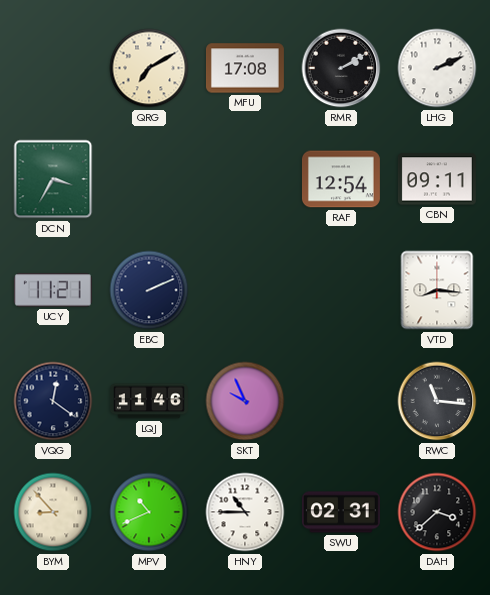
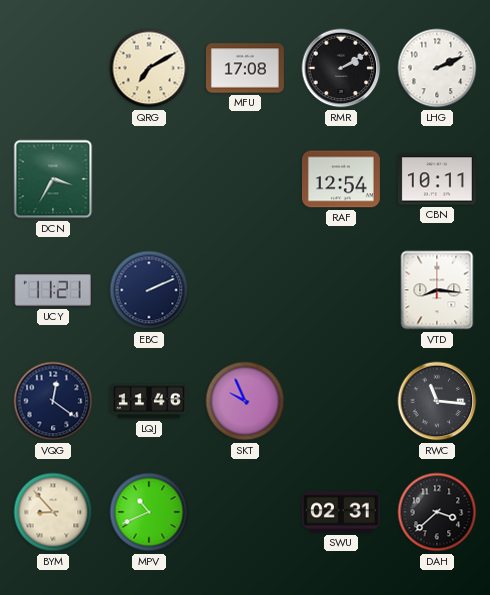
CBN: 09:11 -> 10:11
HNY: 10:45 -> none
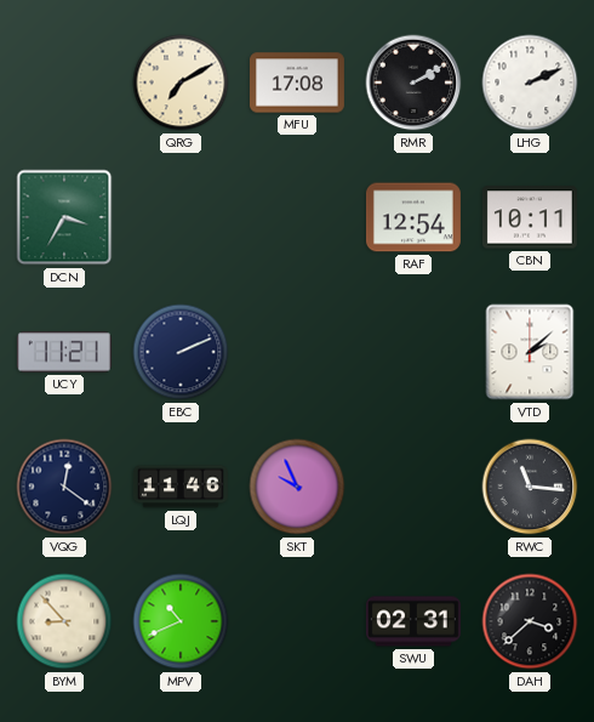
VTD: 8:16 -> 2:08
